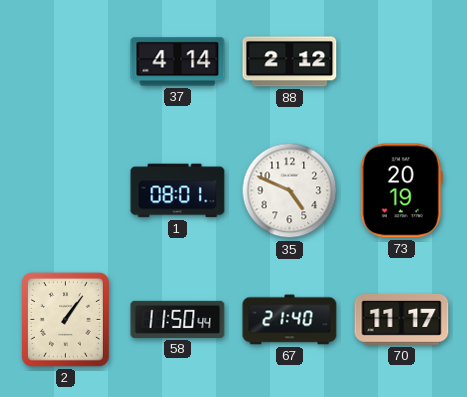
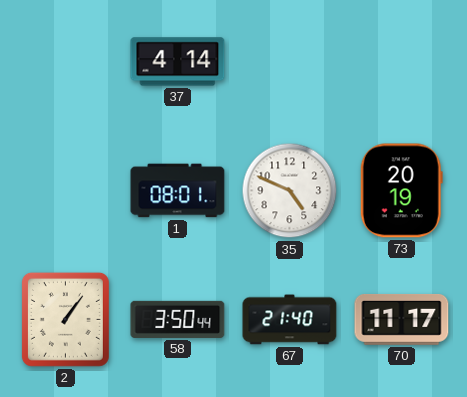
88: 2:12 -> none
58: 11:50 -> 3:50
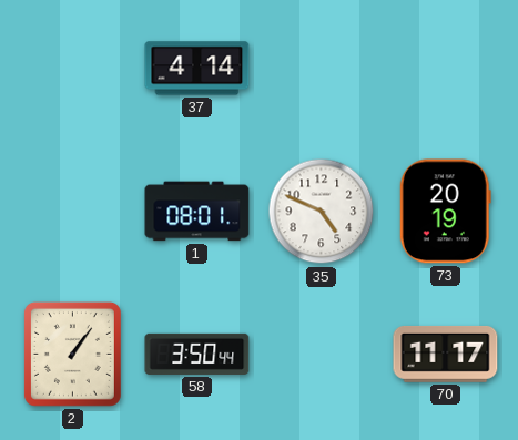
67: 21:40 -> none
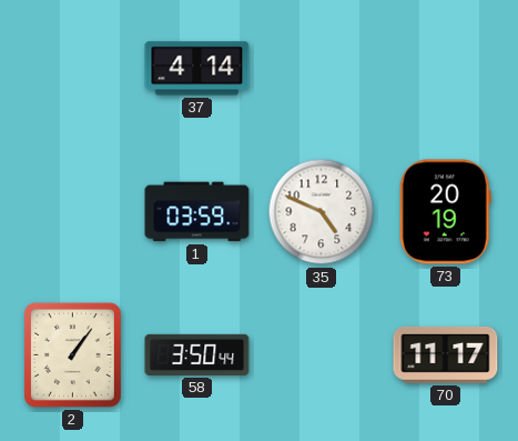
1: 08:01 -> 03:59
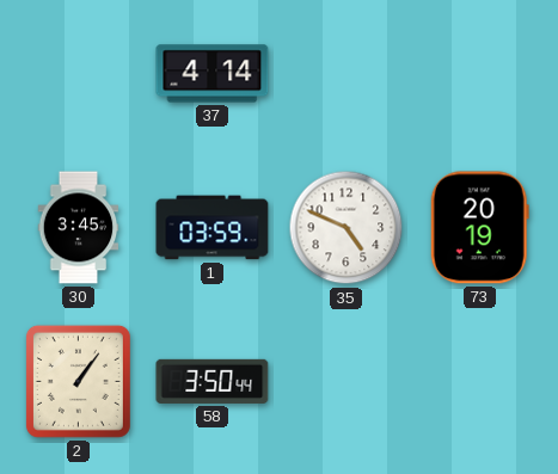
30: none -> 3:45
70: 11:17 -> none
